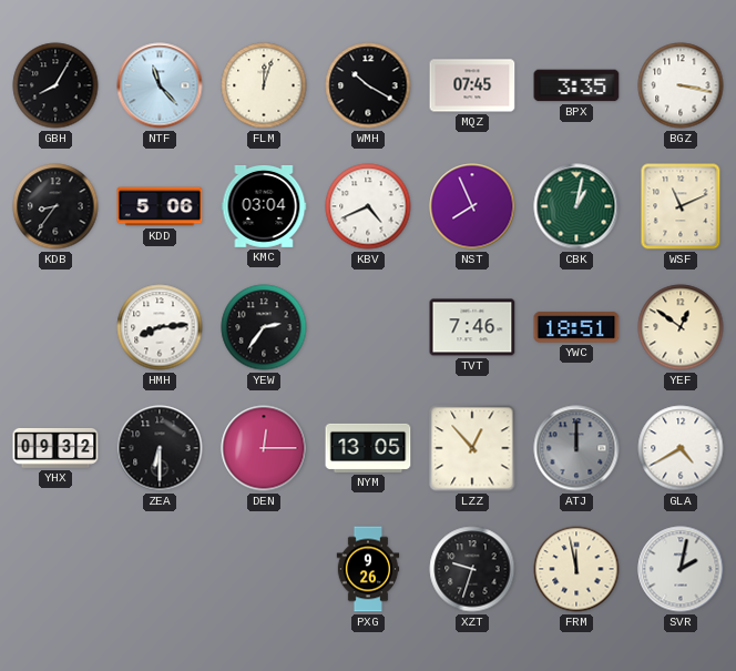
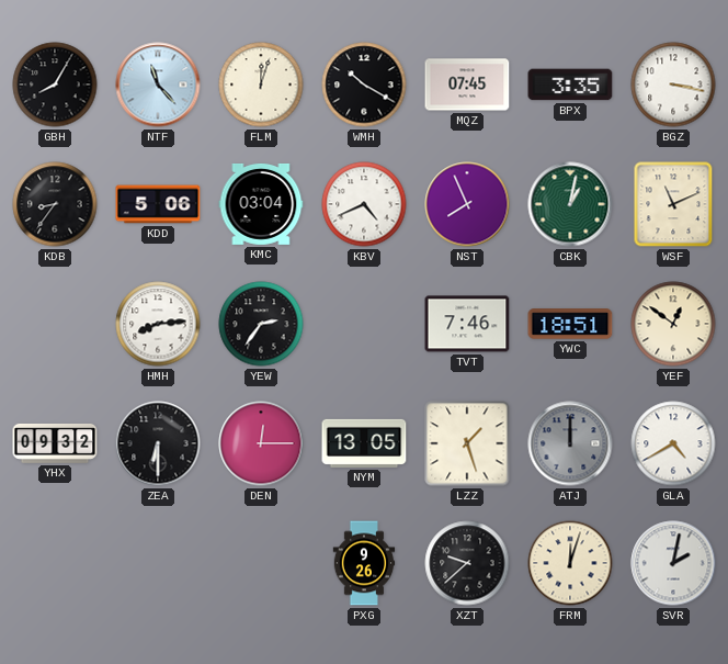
LZZ: 12:53 -> 1:27
XZT: 9:33 -> 9:38
FRM: 11:58 -> 12:03
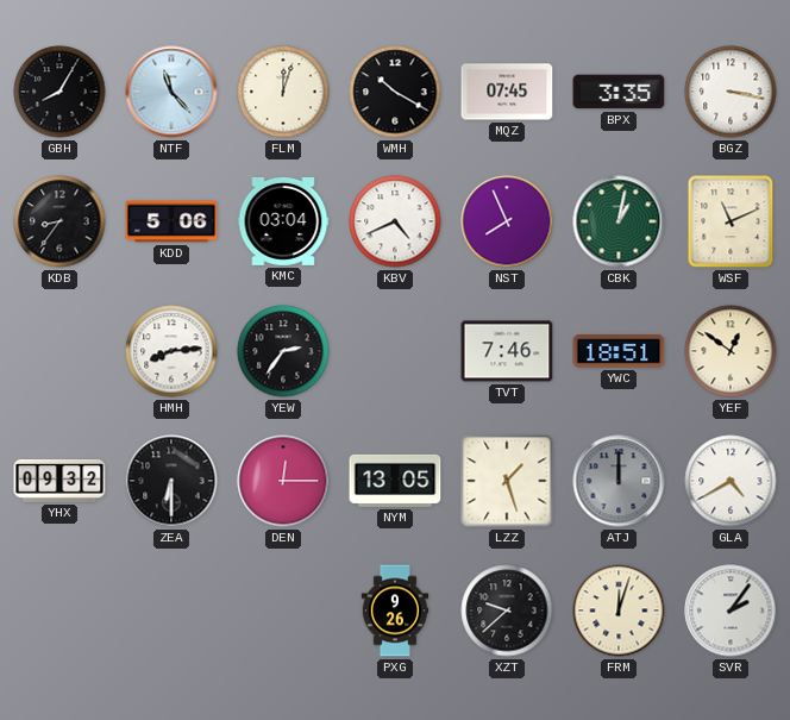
SVR: 2:02 -> 2:06
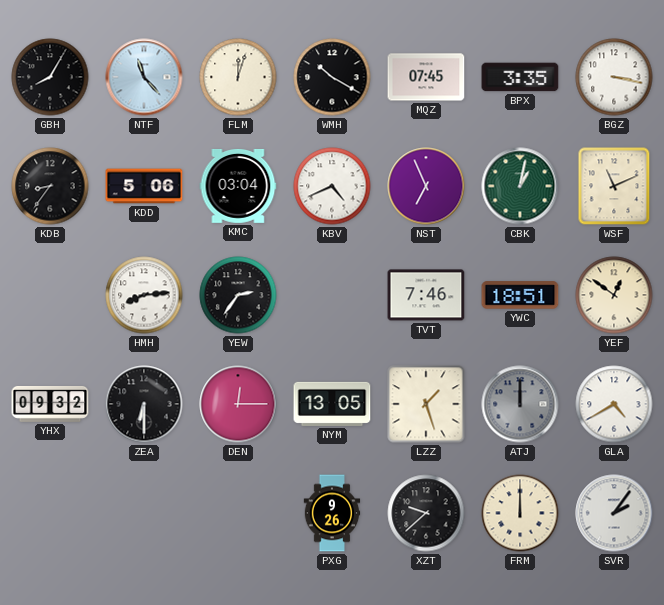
NST: 7:56 -> 6:56
FRM: 12:03 -> 12:00
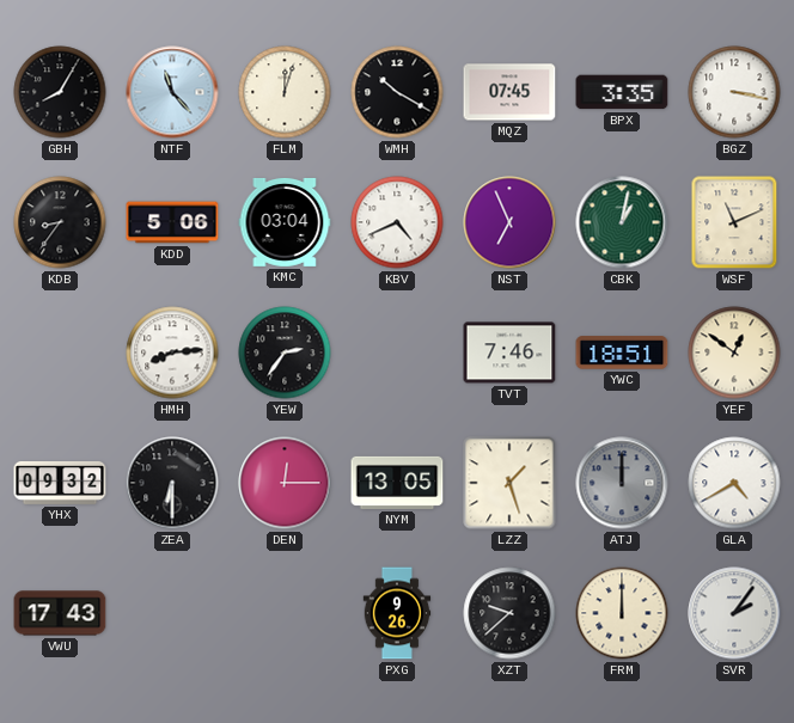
VWU: none -> 17:43
